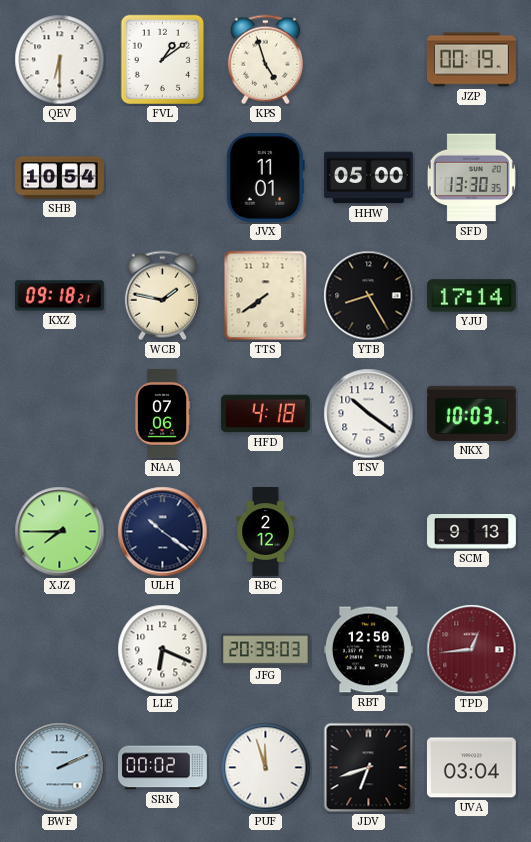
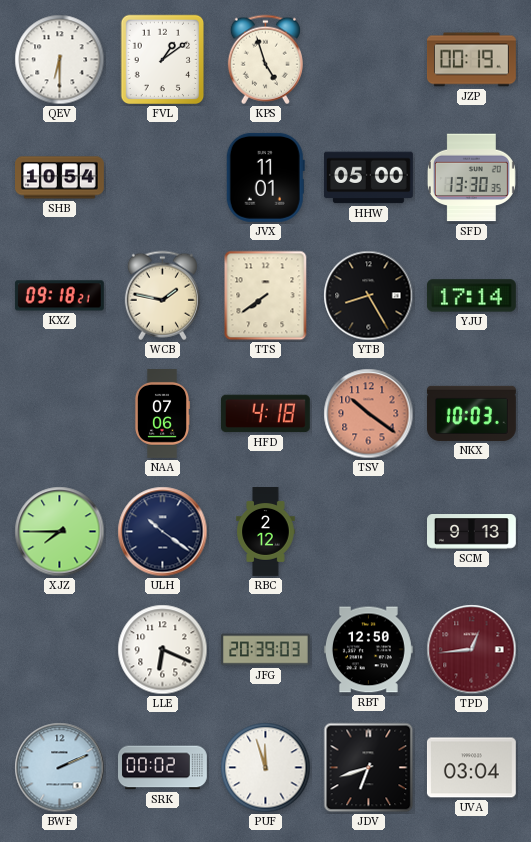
TSV dial: white -> salmon
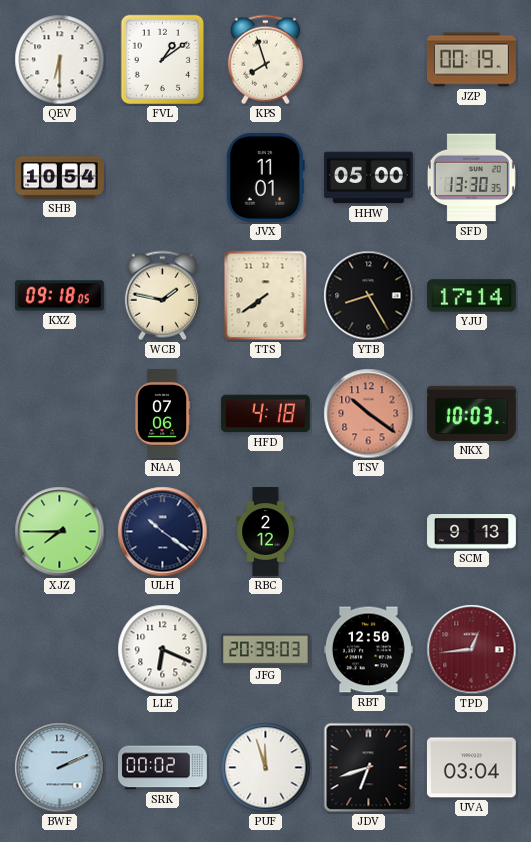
KPS: 4:57 -> 7:57
KXZ: 09:18:21 -> 09:18:05
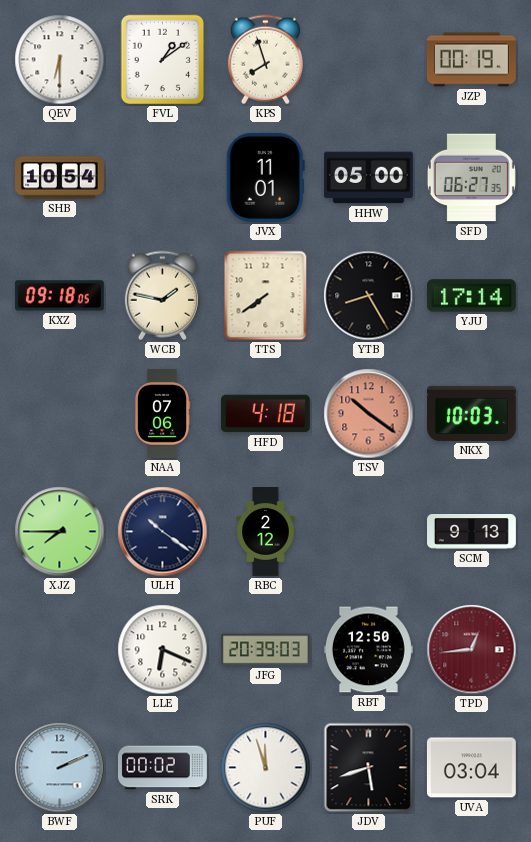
SFD: 13:30 -> 06:27
JDV: 6:42 -> 5:42
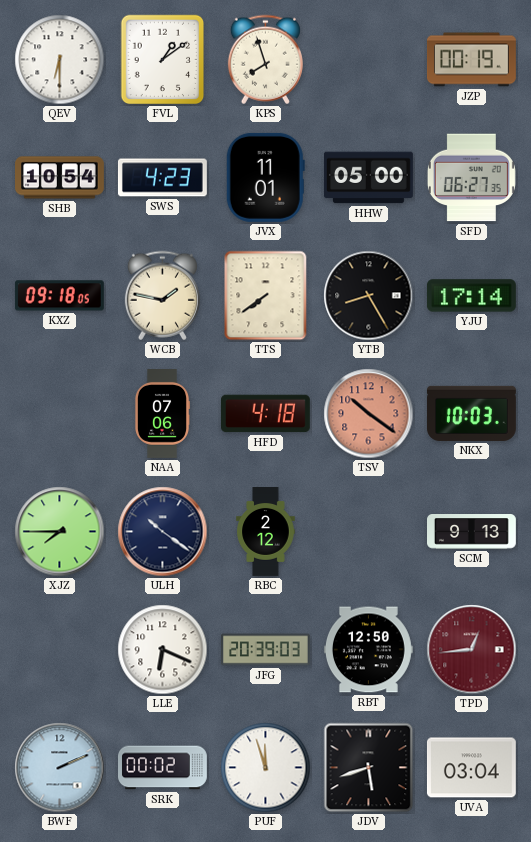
SWS: none -> 4:23
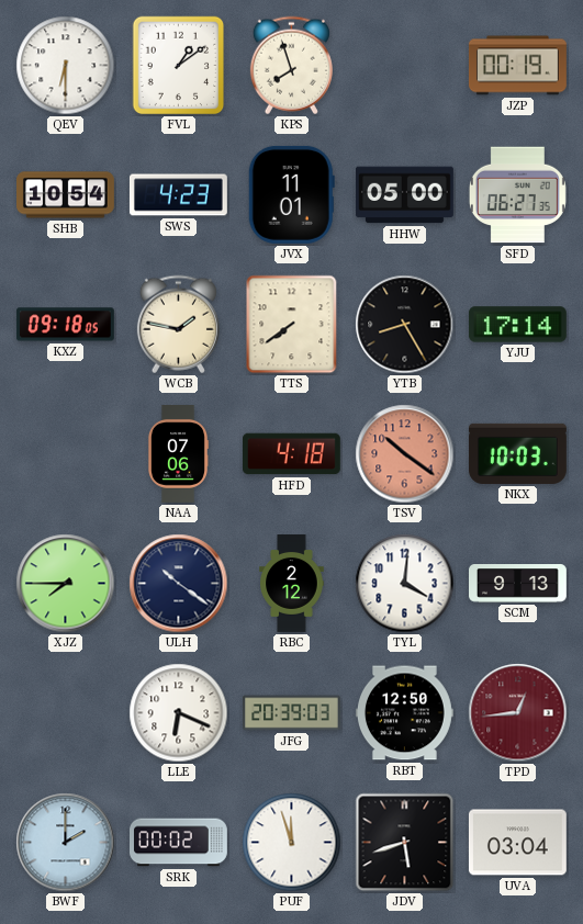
TYL: none -> 4:01
BWF: 2:11 -> 2:00
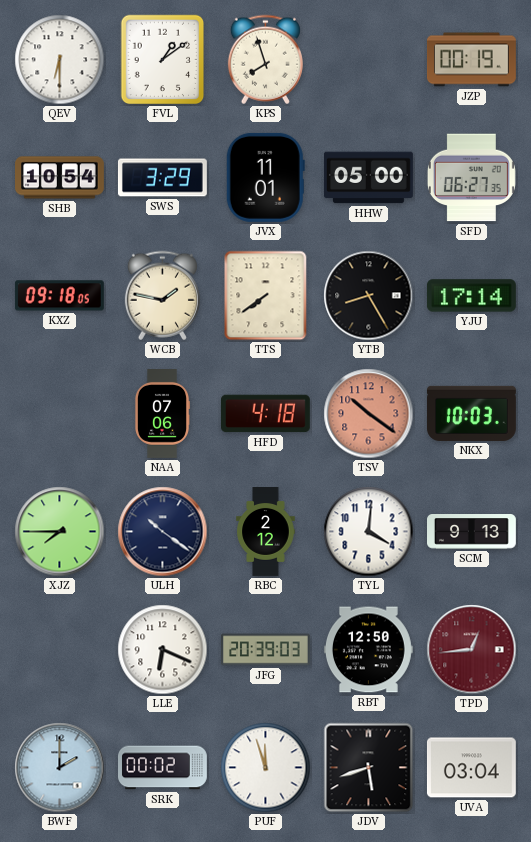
SWS: 4:23 -> 3:29
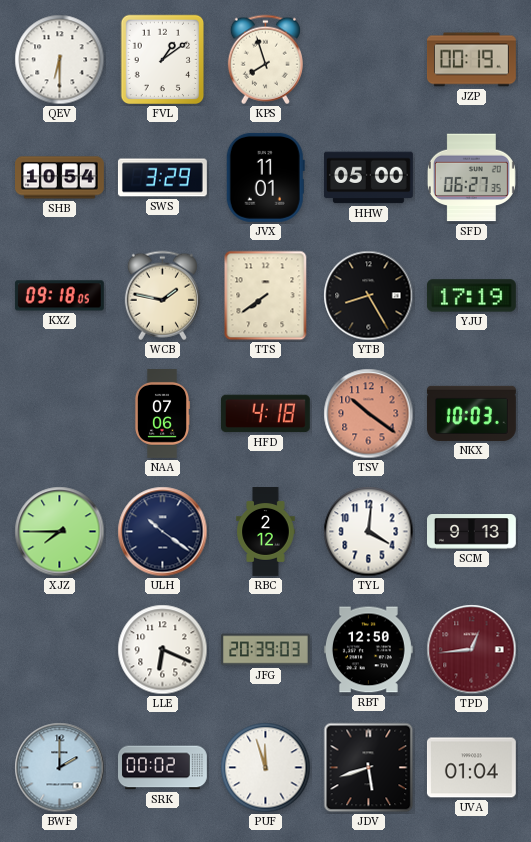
YJU: 17:14 -> 17:19
UVA: 03:04 -> 01:04
